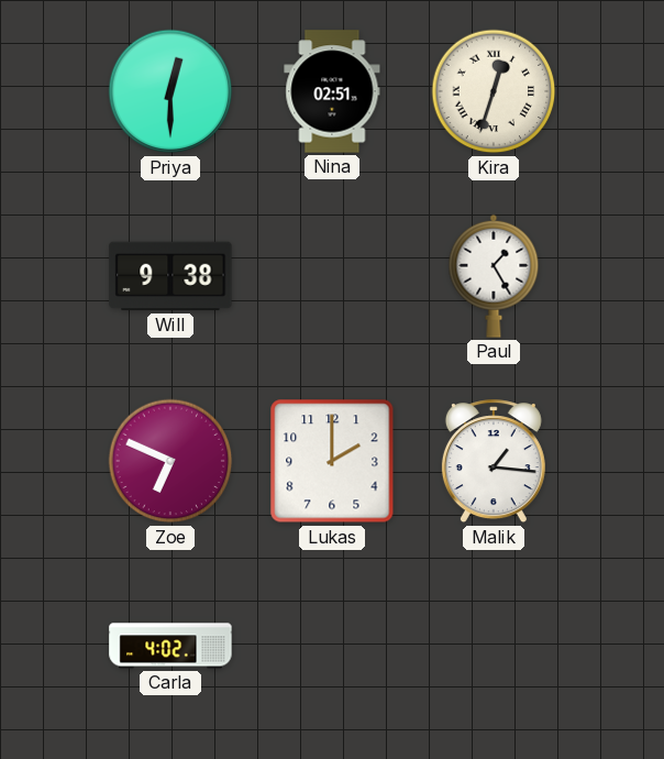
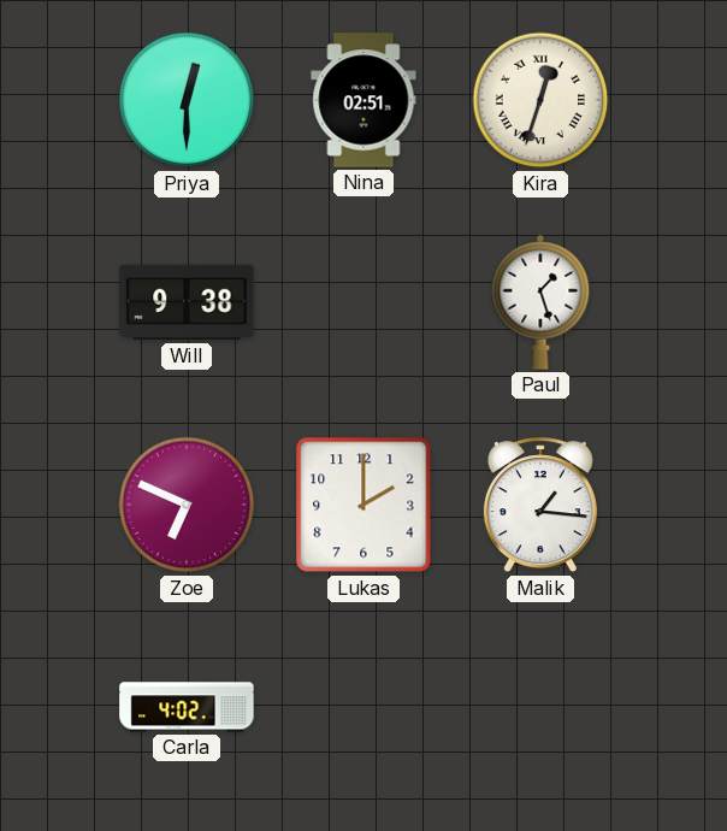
Paul: 1:25 -> 1:27
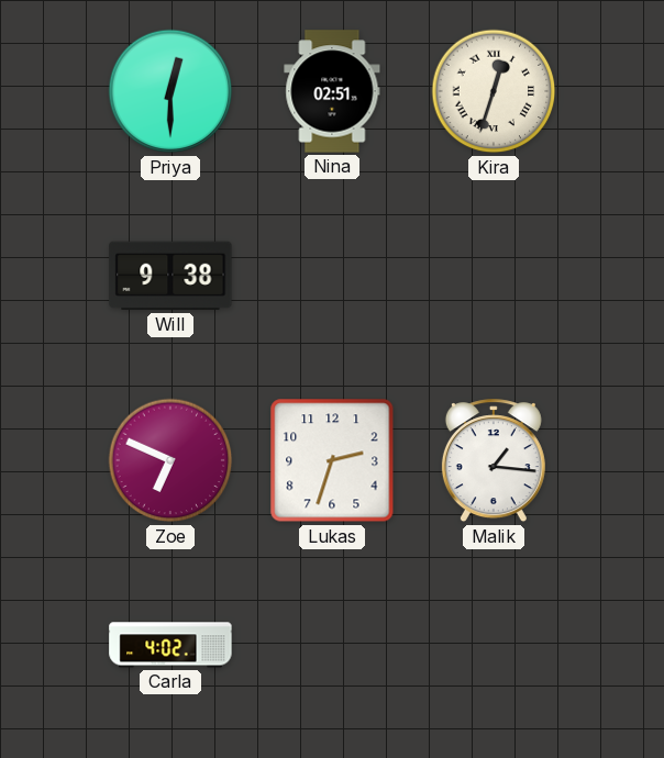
Paul: 1:27 -> none
Lukas: 2:00 -> 2:33
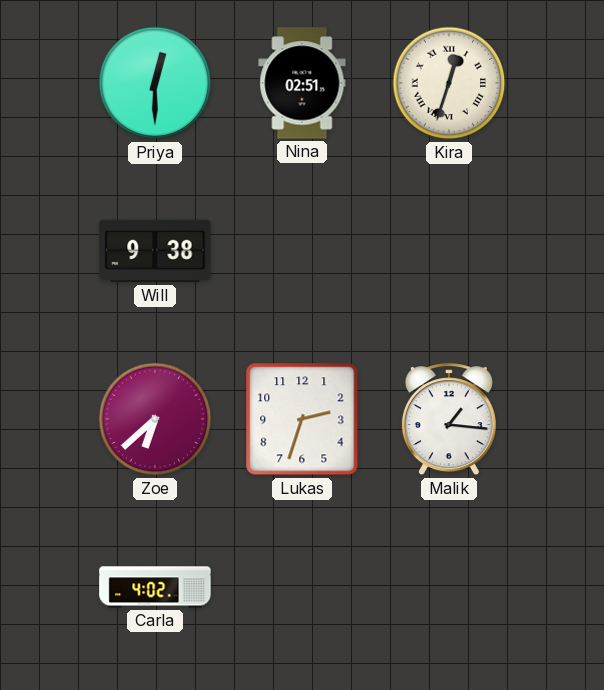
Zoe: 6:49 -> 6:38
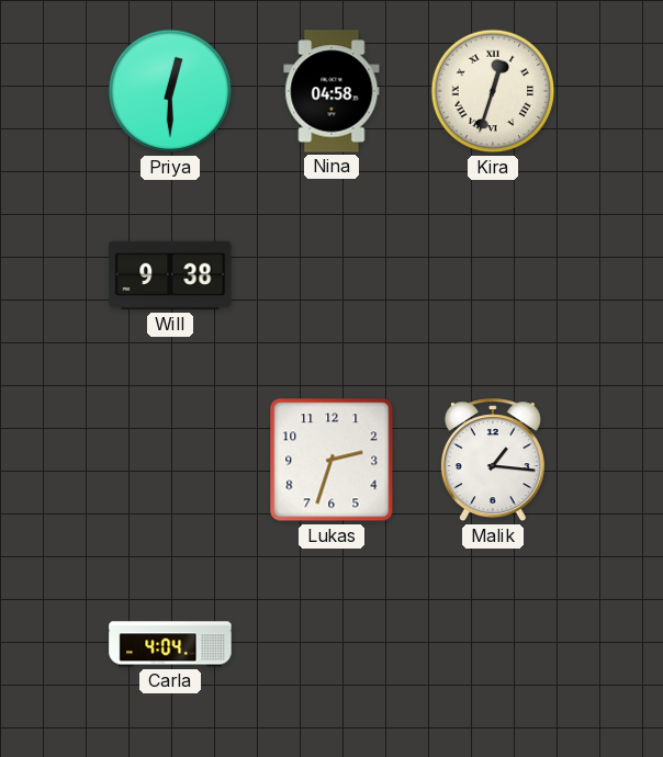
Nina: 02:51 -> 04:58
Zoe: 6:38 -> none
Carla: 4:02 -> 4:04
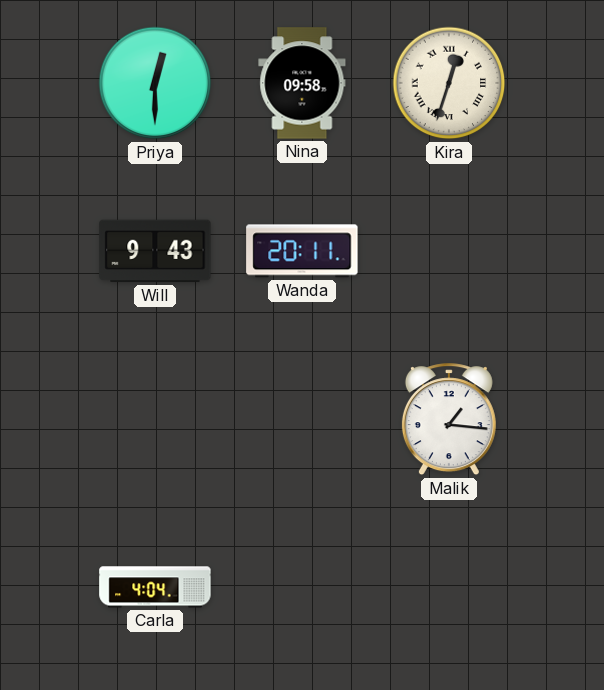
Nina: 04:58 -> 09:58
Will: 9:38 -> 9:43
Wanda: none -> 20:11
Lukas: 2:33 -> none
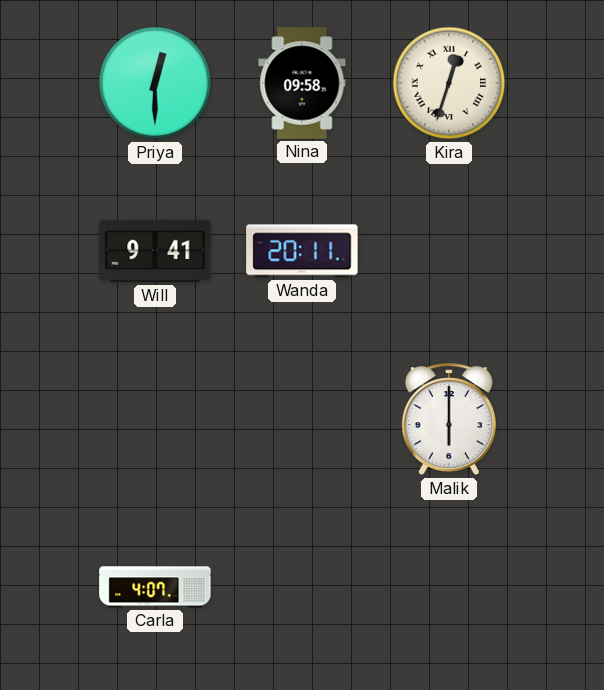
Will: 9:43 -> 9:41
Malik: 1:16 -> 6:00
Carla: 4:04 -> 4:07
